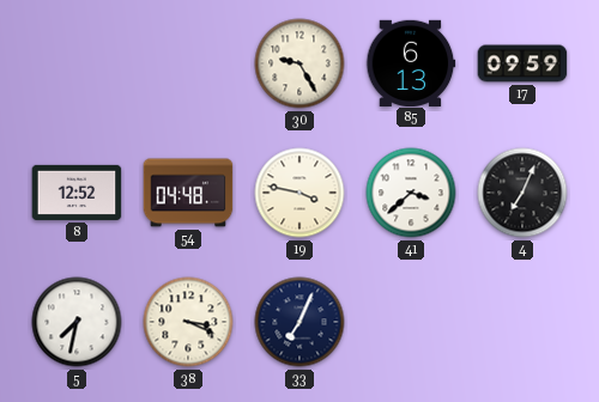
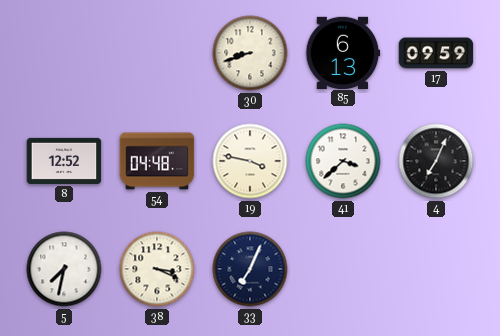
30: 9:25 -> 8:42
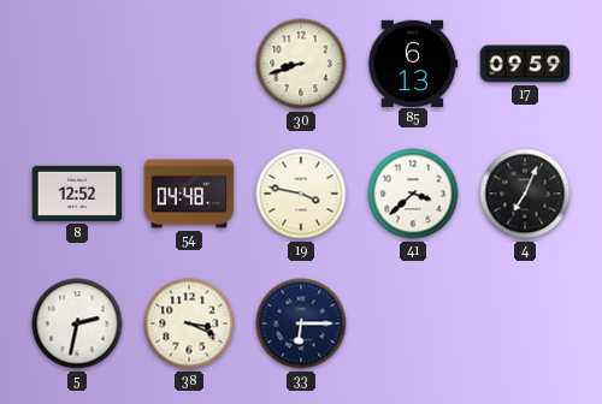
5: 7:32 -> 2:32
33: 7:04 -> 6:15
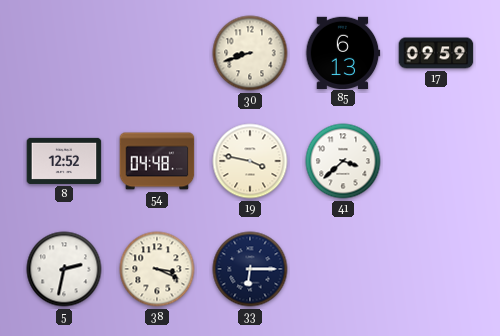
4: 7:04 -> none
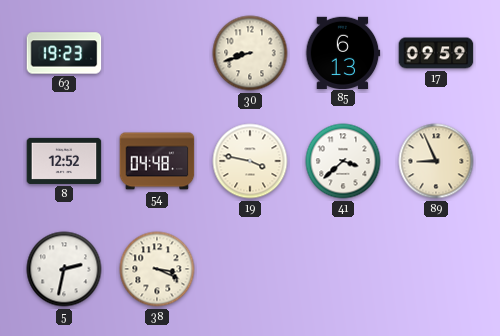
63: none -> 19:23
89: none -> 8:56
33: 6:15 -> none
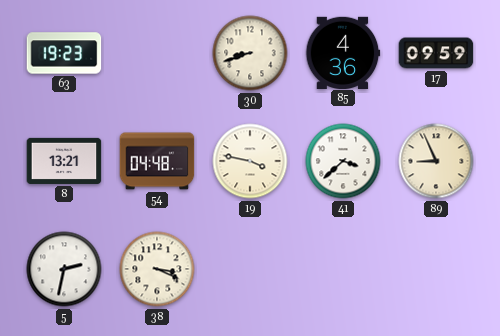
85: 6:13 -> 4:36
8: 12:52 -> 13:21
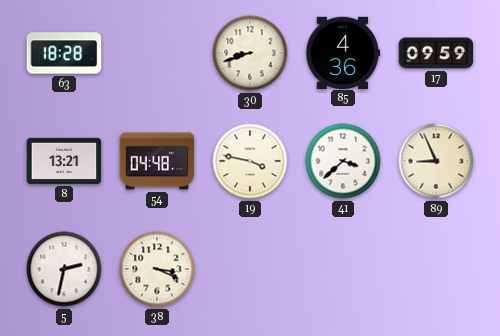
63: 19:23 -> 18:28
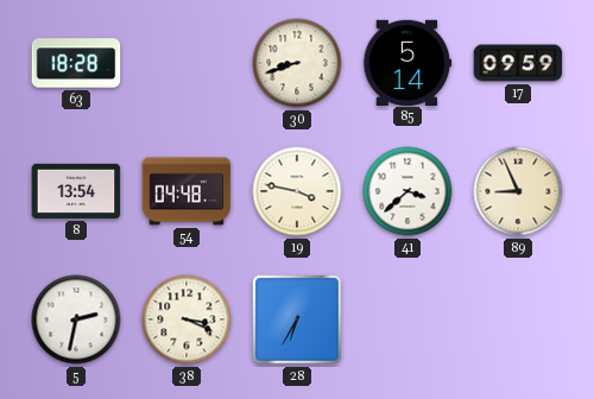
85: 4:36 -> 5:14
8: 13:21 -> 13:54
28: none -> 6:35
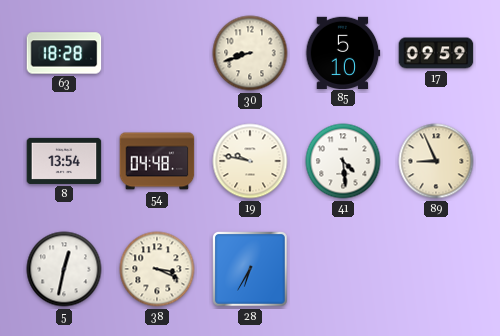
85: 5:14 -> 5:10
19: 3:47 -> 9:47
41: 3:38 -> 4:29
5: 2:32 -> 12:32
